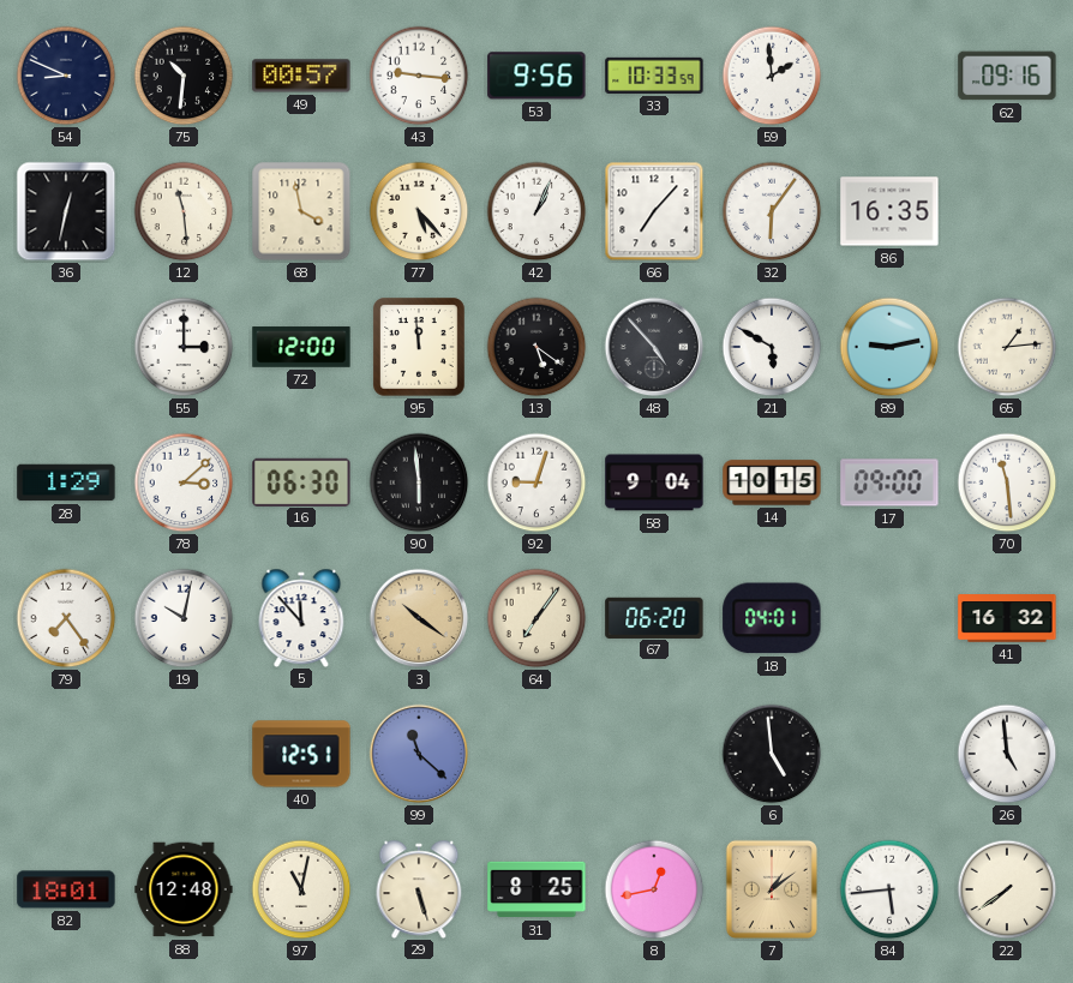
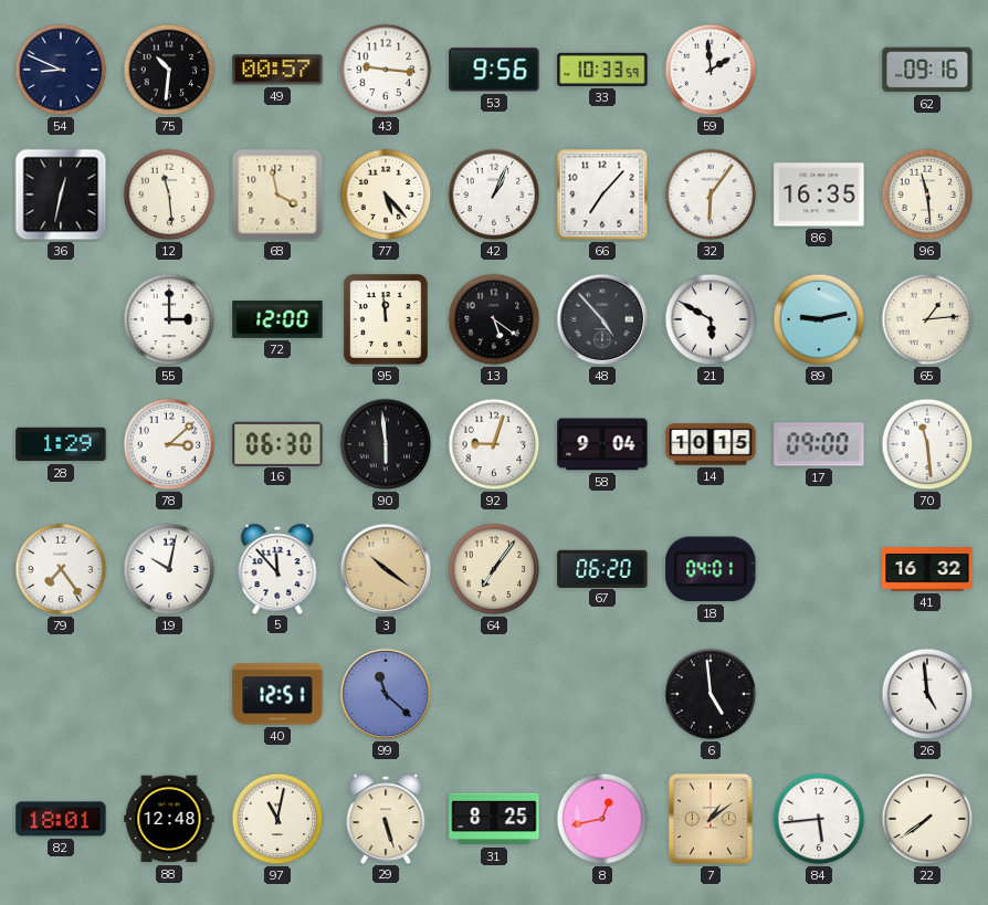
96: none -> 11:29
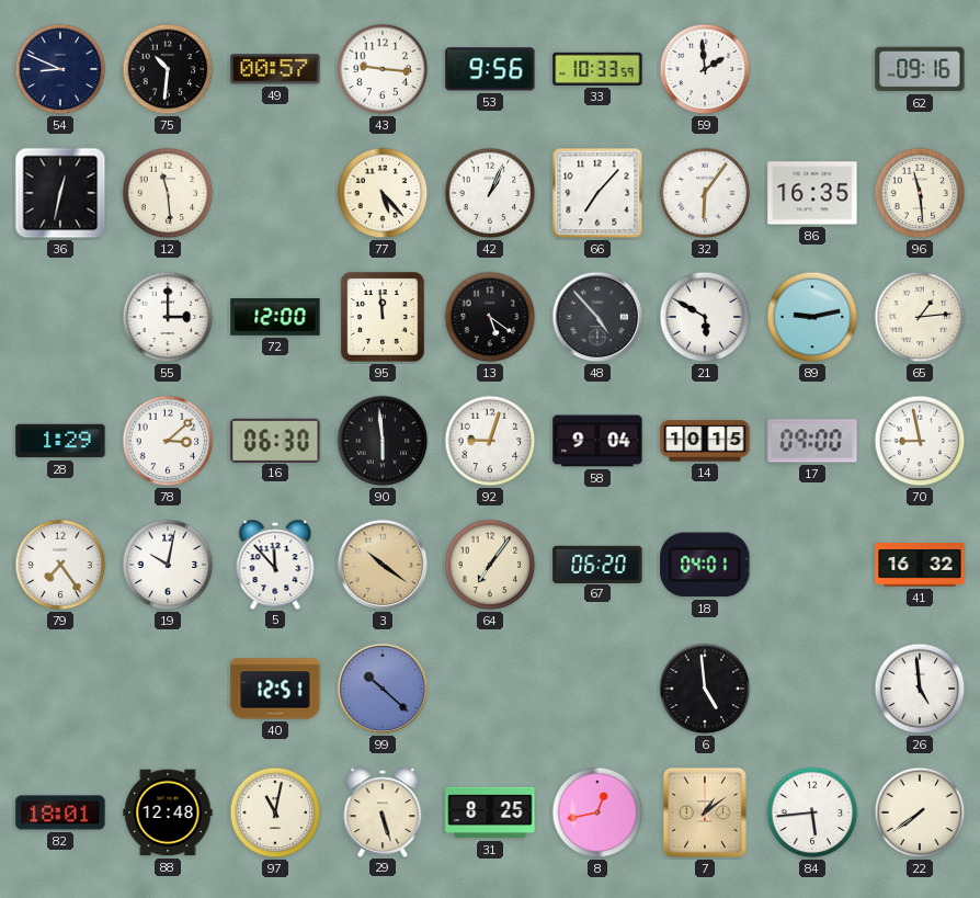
68: 3:58 -> none
70: 11:29 -> 8:58
99: 11:22 -> 10:22
